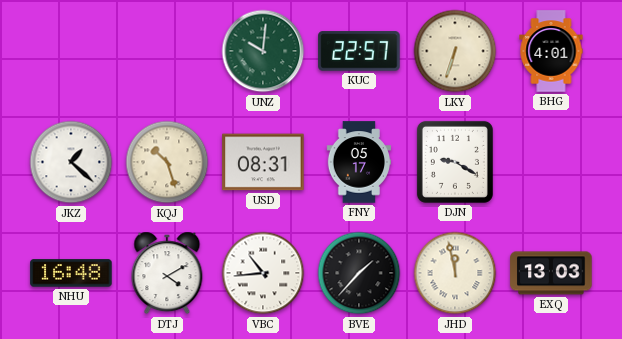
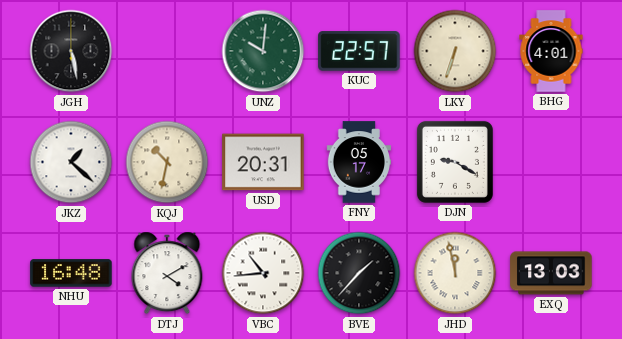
JGH: none -> 5:28
KQJ: 10:27 -> 10:32
USD: 08:31 -> 20:31
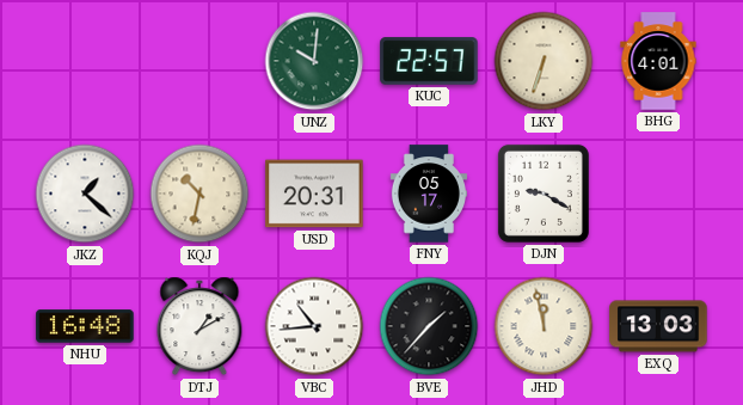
JGH: 5:28 -> none
DTJ: 4:10 -> 1:10
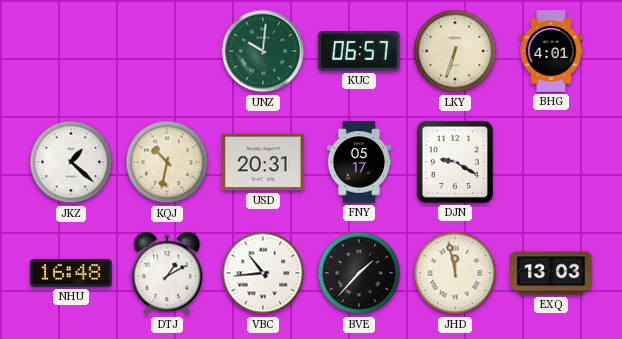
KUC: 22:57 -> 06:57
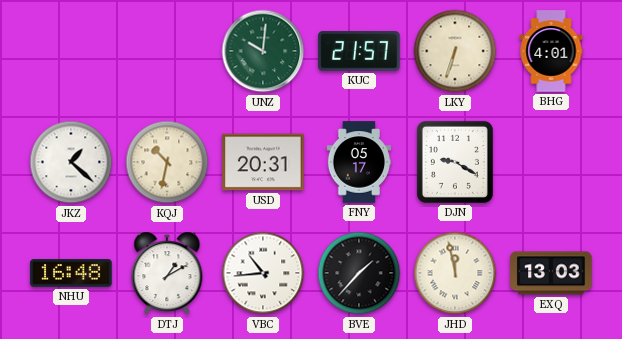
KUC: 06:57 -> 21:57
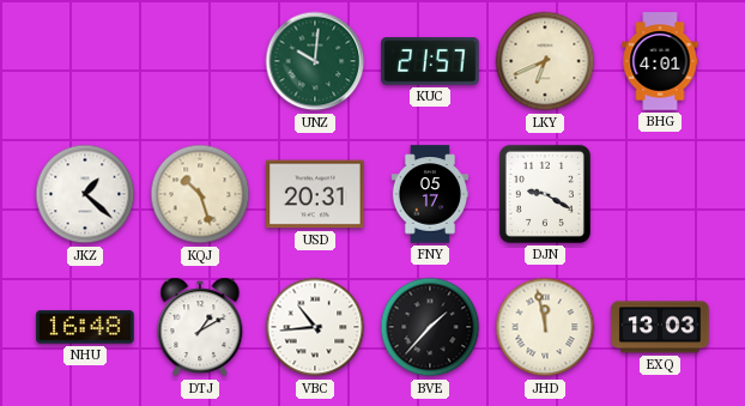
LKY: 6:33 -> 6:41
KQJ: 10:32 -> 10:27
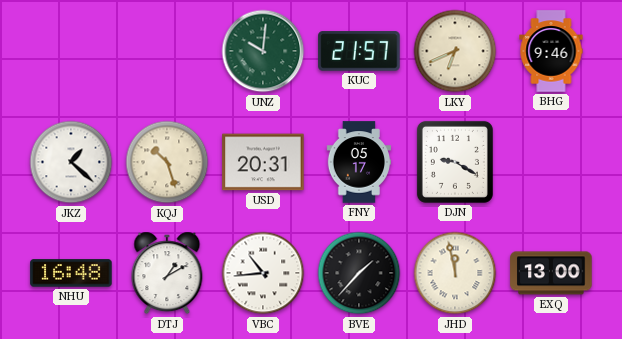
BHG: 4:01 -> 9:46
EXQ: 13:03 -> 13:00
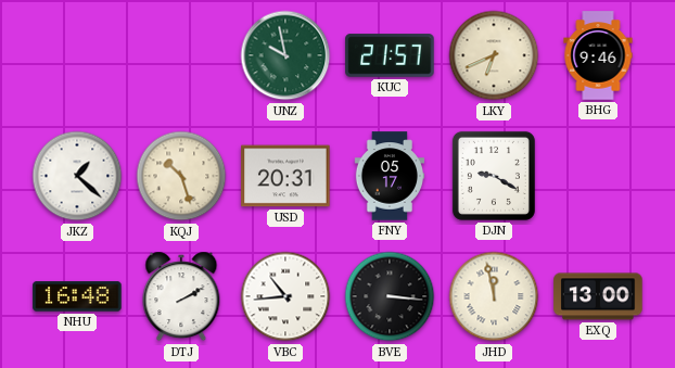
UNZ: 10:01 -> 9:58
DTJ: 1:10 -> 2:10
BVE: 1:37 -> 3:16
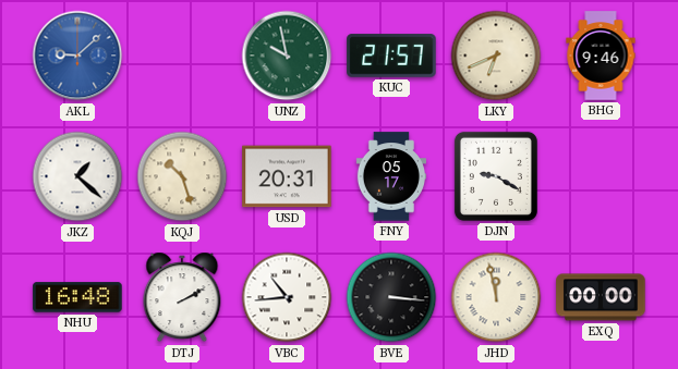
AKL: none -> 9:08
EXQ: 13:00 -> 00:00
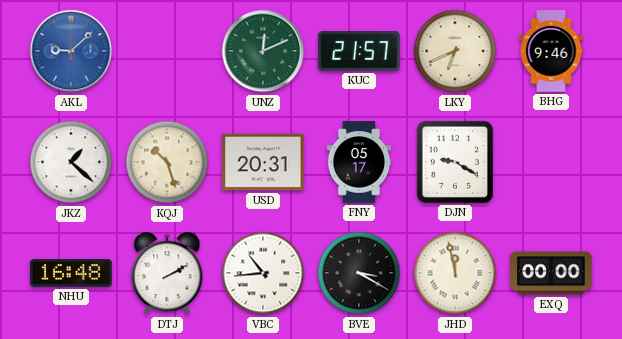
UNZ: 9:58 -> 12:11
BVE: 3:16 -> 3:20
